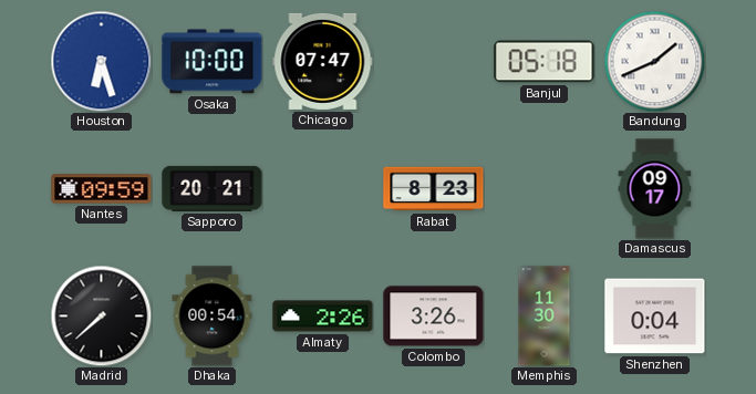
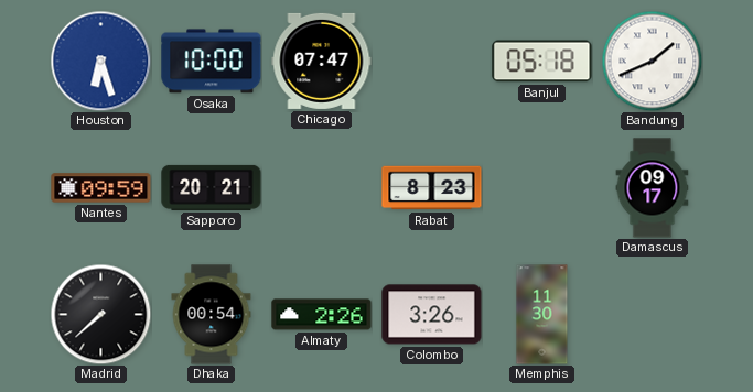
Shenzhen: 0:04 -> none
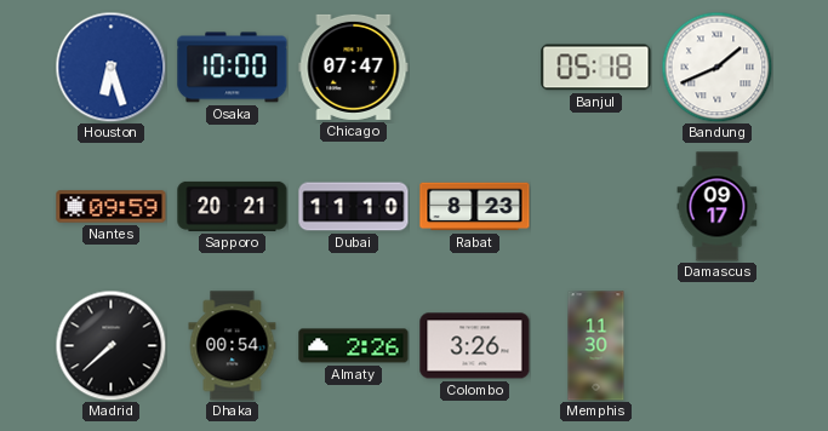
Dubai: none -> 11:10
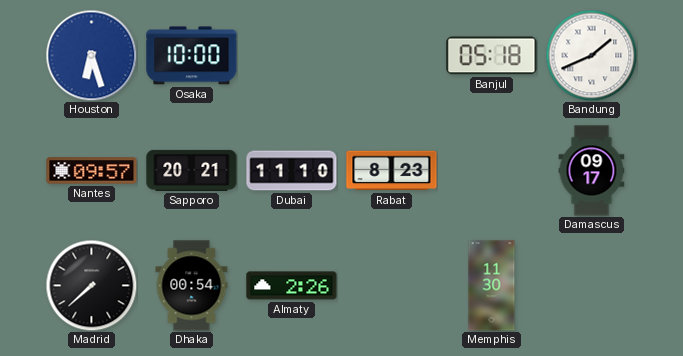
Chicago: 07:47 -> none
Nantes: 09:59 -> 09:57
Colombo: 3:26 -> none
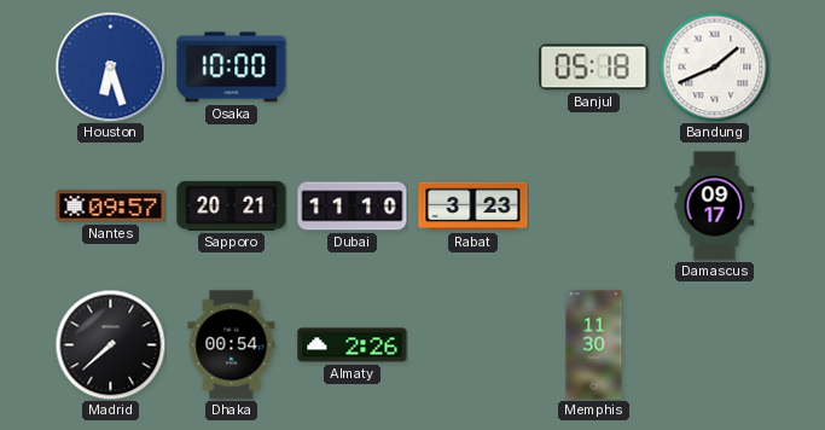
Rabat: 8:23 -> 3:23
